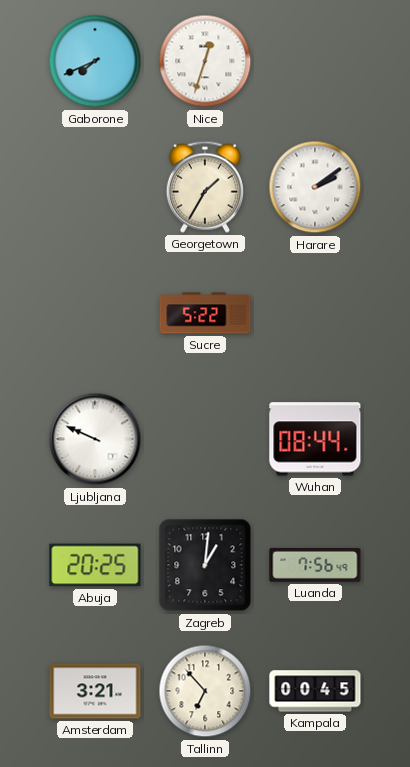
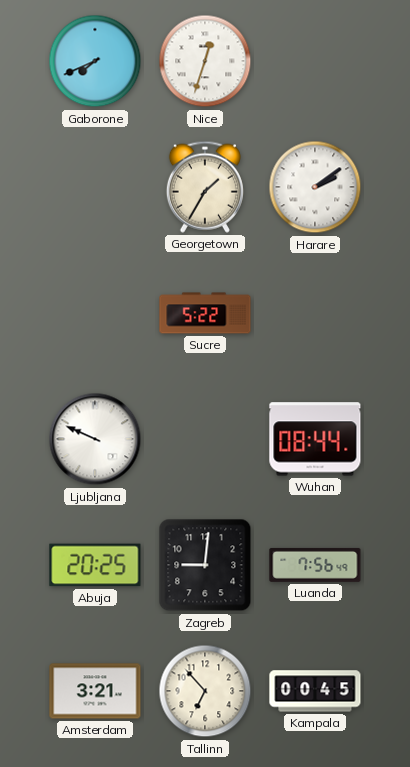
Zagreb: 1:01 -> 9:01
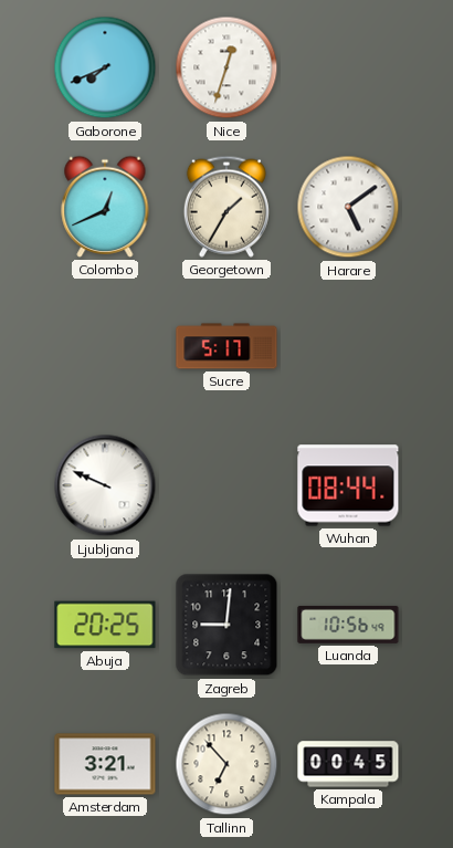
Colombo: none -> 12:41
Harare: 2:09 -> 5:09
Sucre: 5:22 -> 5:17
Luanda: 7:56 -> 10:56
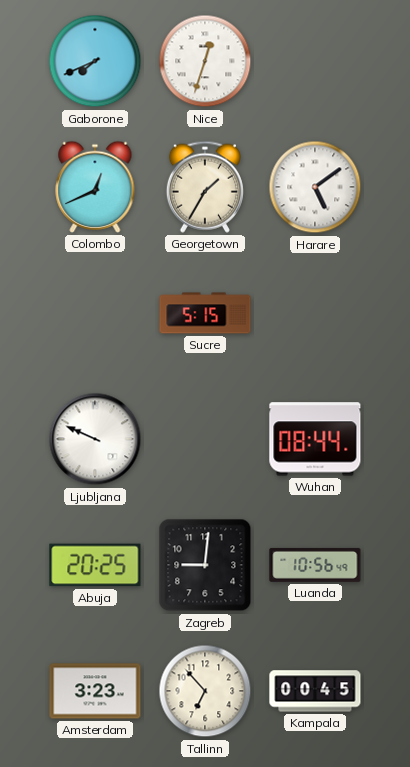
Sucre: 5:17 -> 5:15
Amsterdam: 3:21 -> 3:23
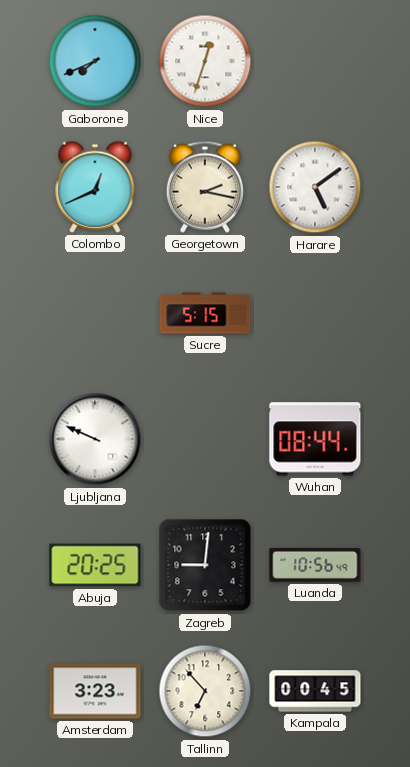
Georgetown: 1:35 -> 2:17
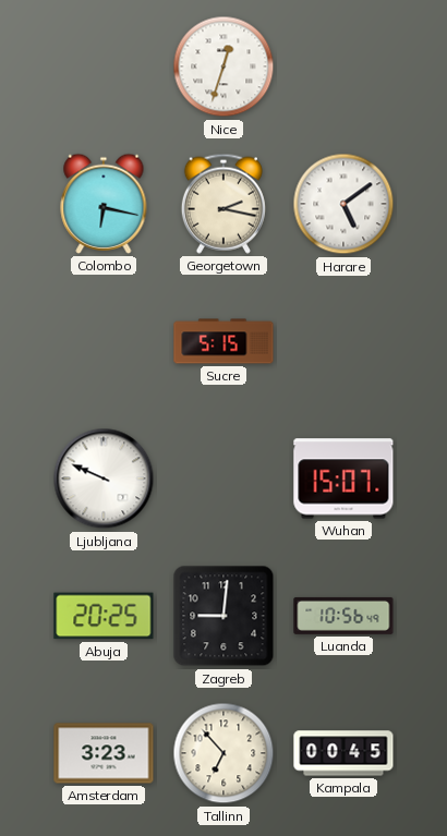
Gaborone: 7:41 -> none
Colombo: 12:41 -> 6:17
Wuhan: 08:44 -> 15:07
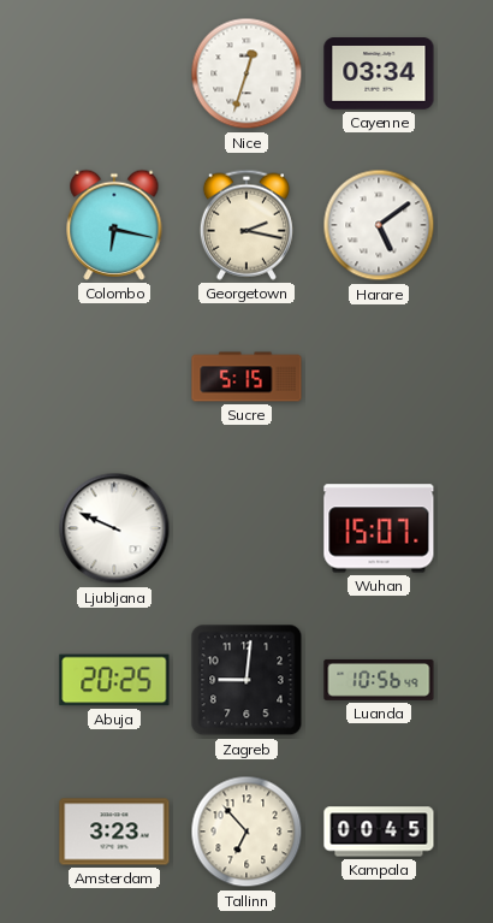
Cayenne: none -> 03:34
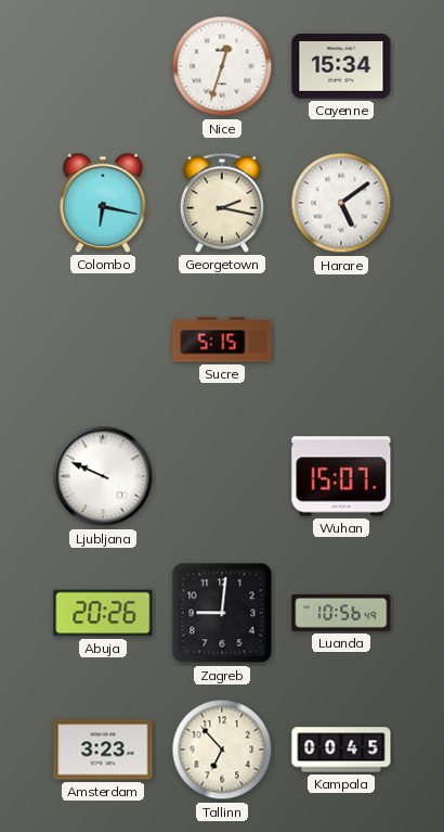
Cayenne: 03:34 -> 15:34
Abuja: 20:25 -> 20:26
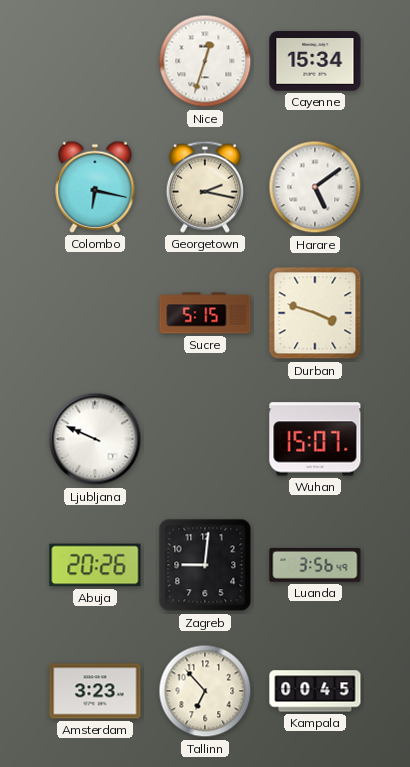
Durban: none -> 3:48
Luanda: 10:56 -> 3:56
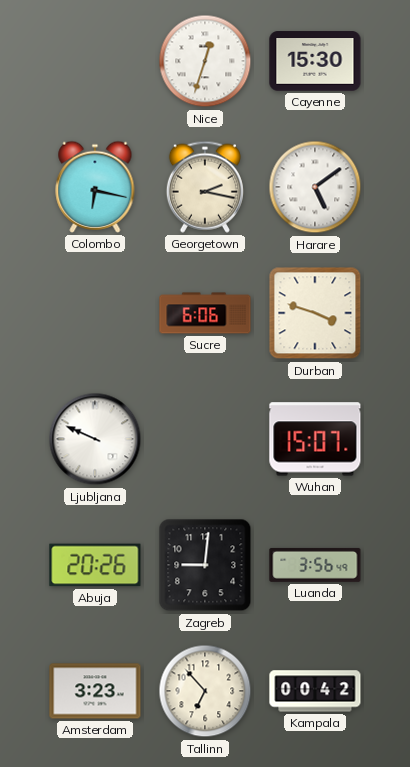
Cayenne: 15:34 -> 15:30
Sucre: 5:15 -> 6:06
Kampala: 00:45 -> 00:42
